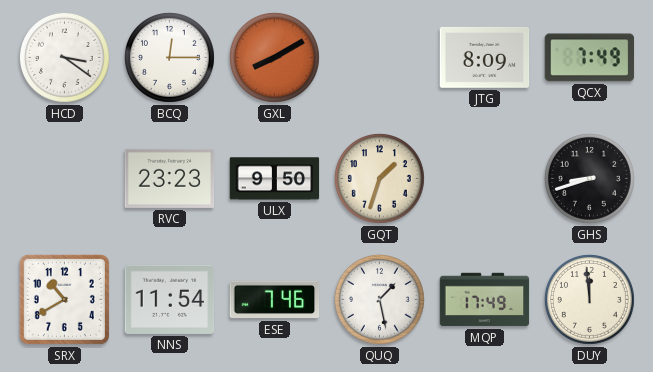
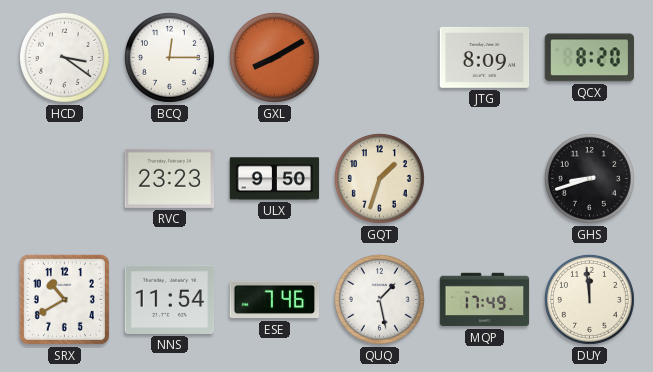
QCX: 7:49 -> 8:20
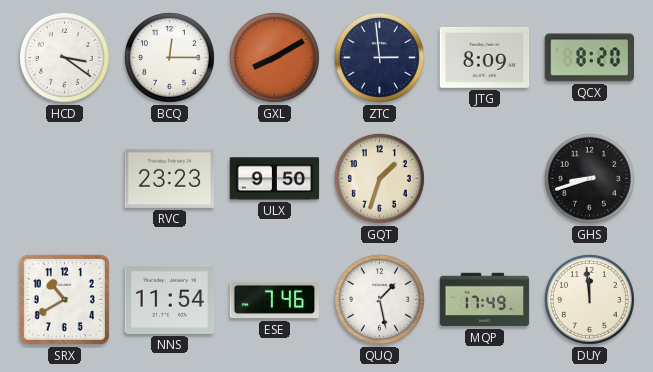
ZTC: none -> 2:59
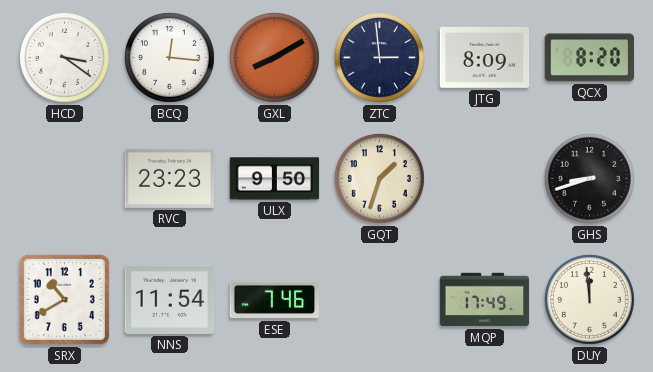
BCQ: 12:15 -> 12:16
QUQ: 1:28 -> none
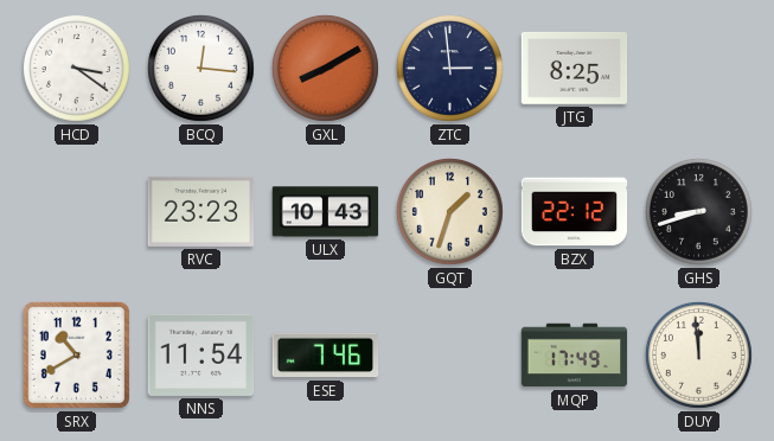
JTG: 8:09 -> 8:25
QCX: 8:20 -> none
ULX: 9:50 -> 10:43
BZX: none -> 22:12
